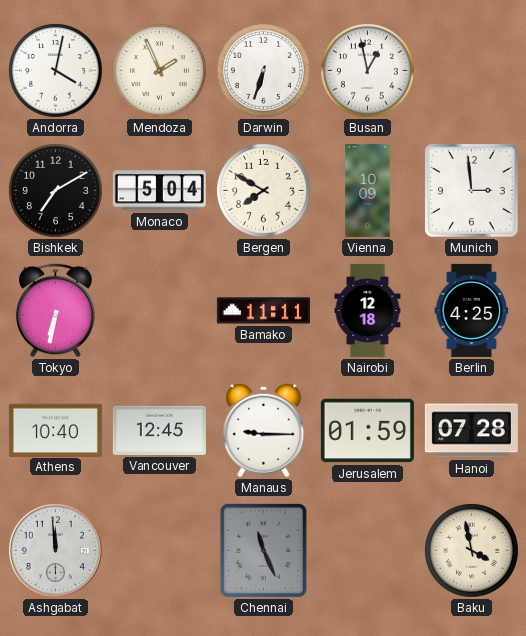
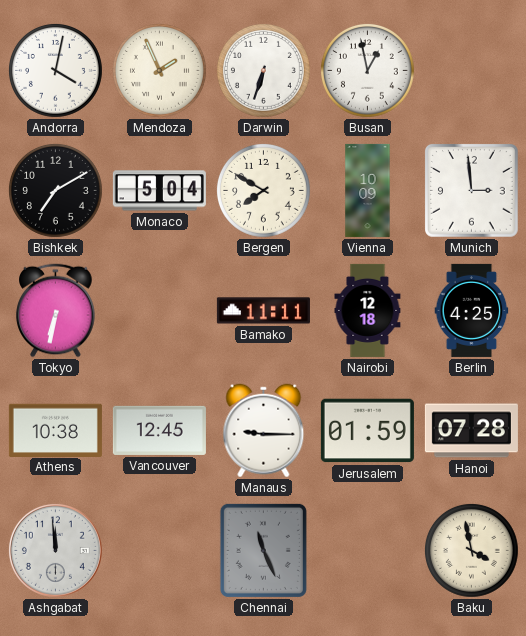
Athens: 10:40 -> 10:38
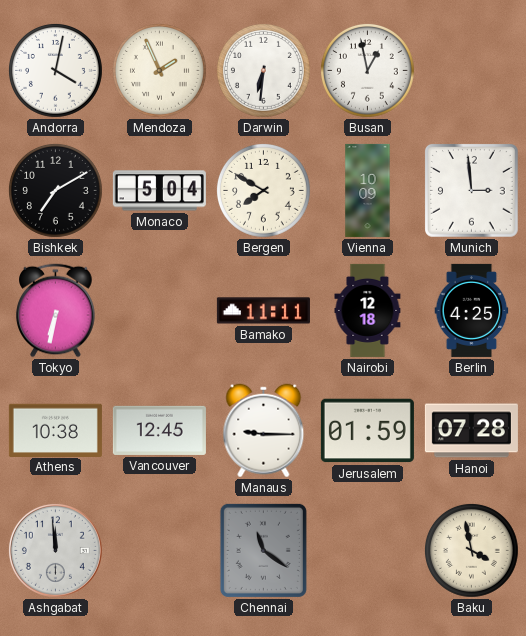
Darwin: 6:33 -> 6:31
Chennai: 11:26 -> 11:21
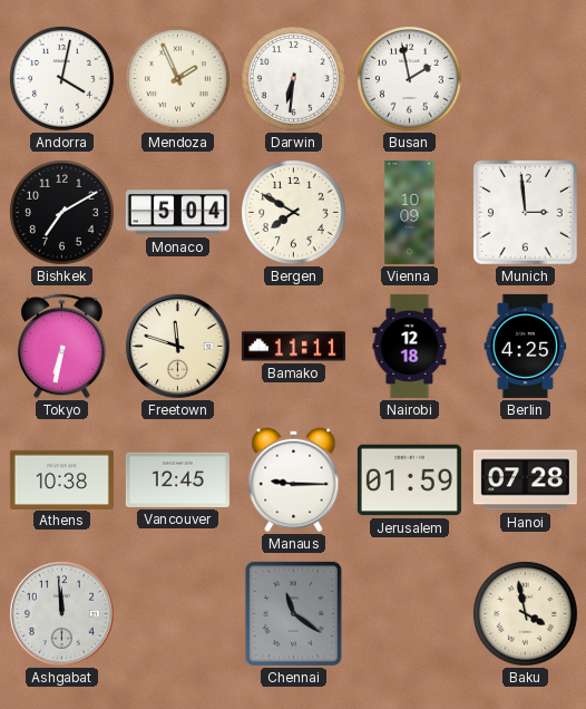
Busan: 12:58 -> 1:58
Freetown: none -> 11:48
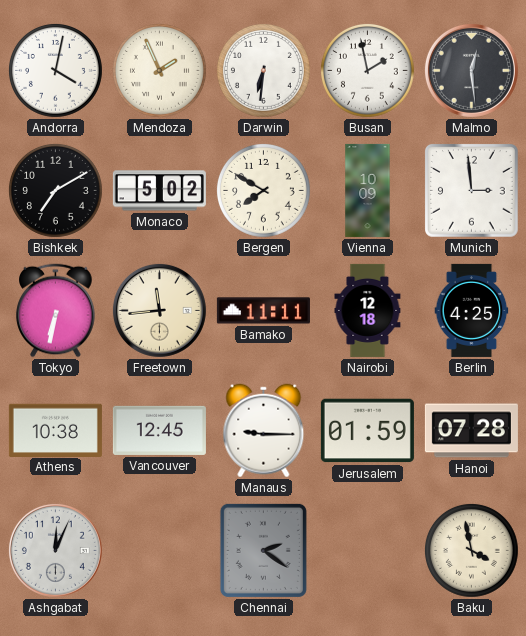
Malmo: none -> 12:29
Monaco: 5:04 -> 5:02
Freetown: 11:48 -> 11:44
Ashgabat: 11:59 -> 12:04
Chennai: 11:21 -> 2:21
